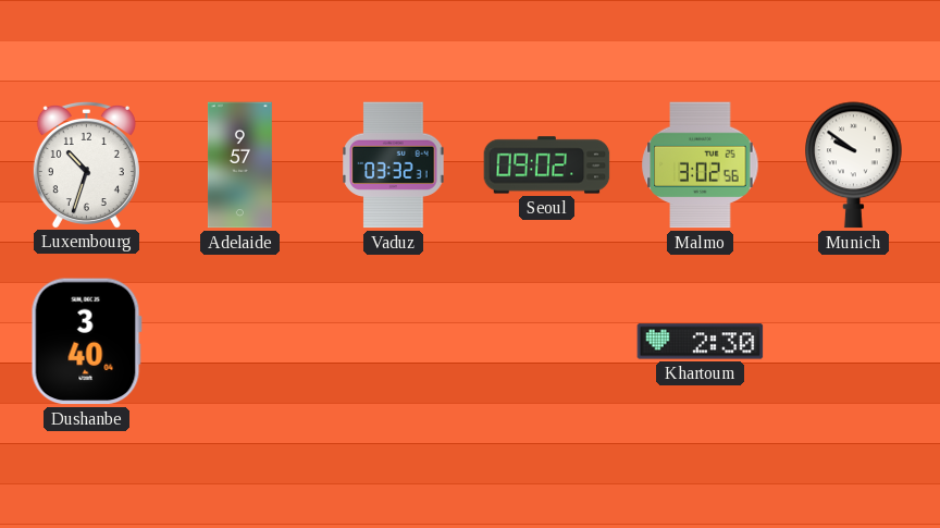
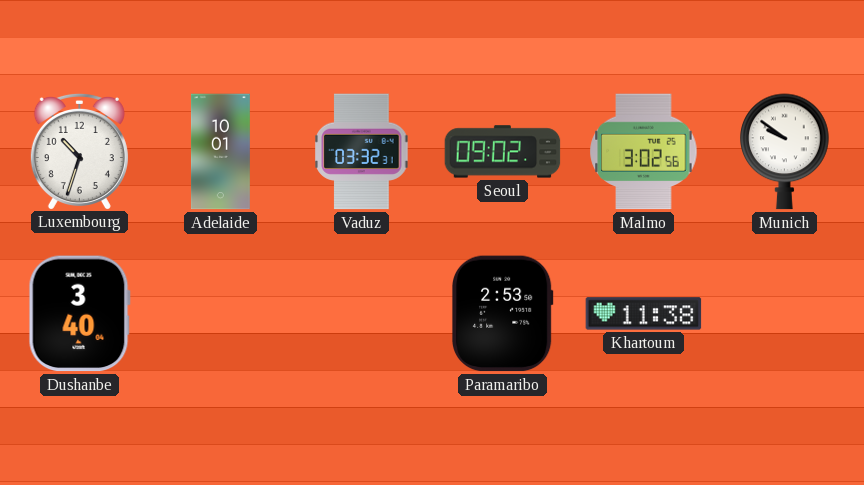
Adelaide: 9:57 -> 10:01
Paramaribo: none -> 2:53
Khartoum: 2:30 -> 11:38
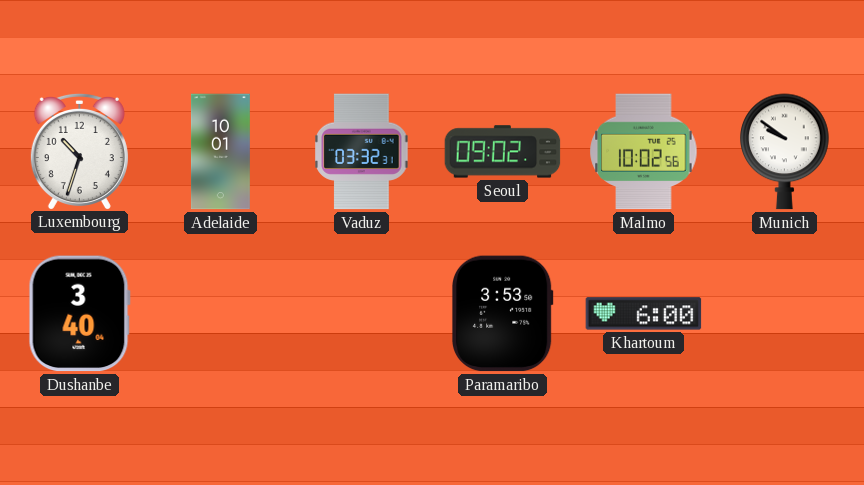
Malmo: 3:02 -> 10:02
Paramaribo: 2:53 -> 3:53
Khartoum: 11:38 -> 6:00
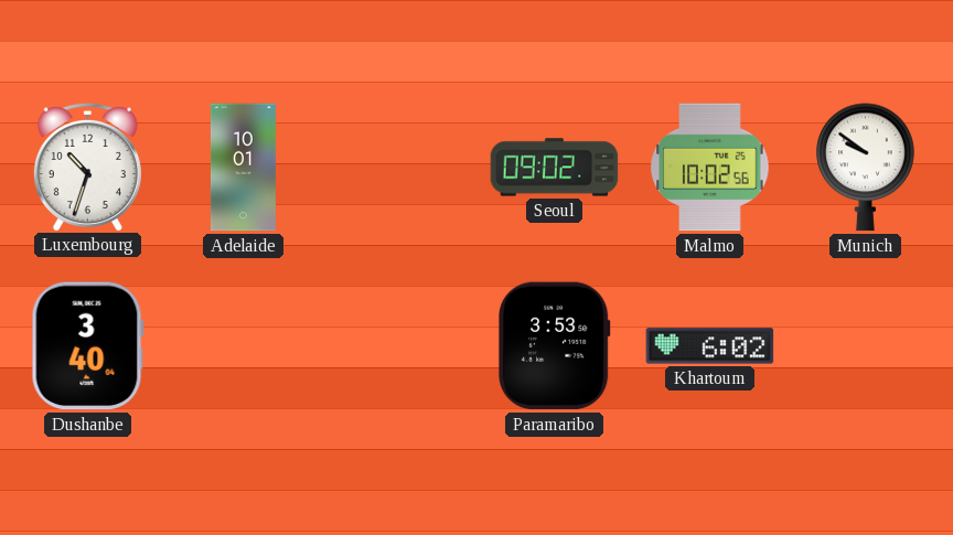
Vaduz: 03:32 -> none
Khartoum: 6:00 -> 6:02
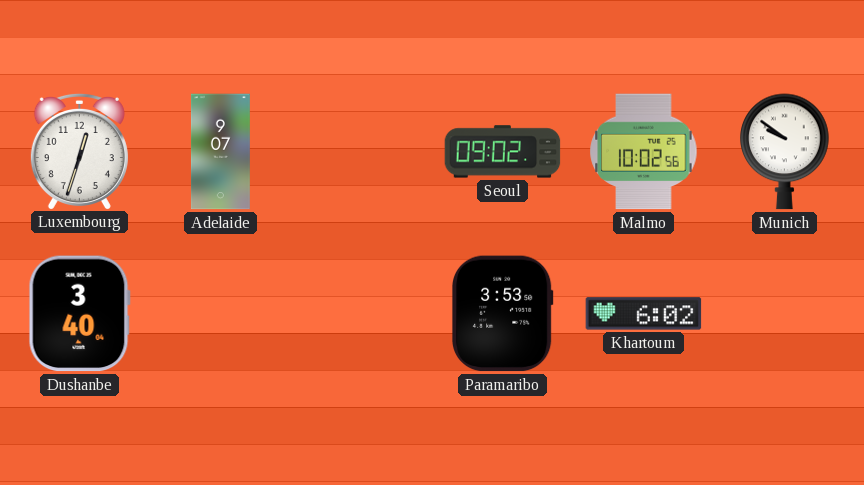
Luxembourg: 10:33 -> 12:33
Adelaide: 10:01 -> 9:07
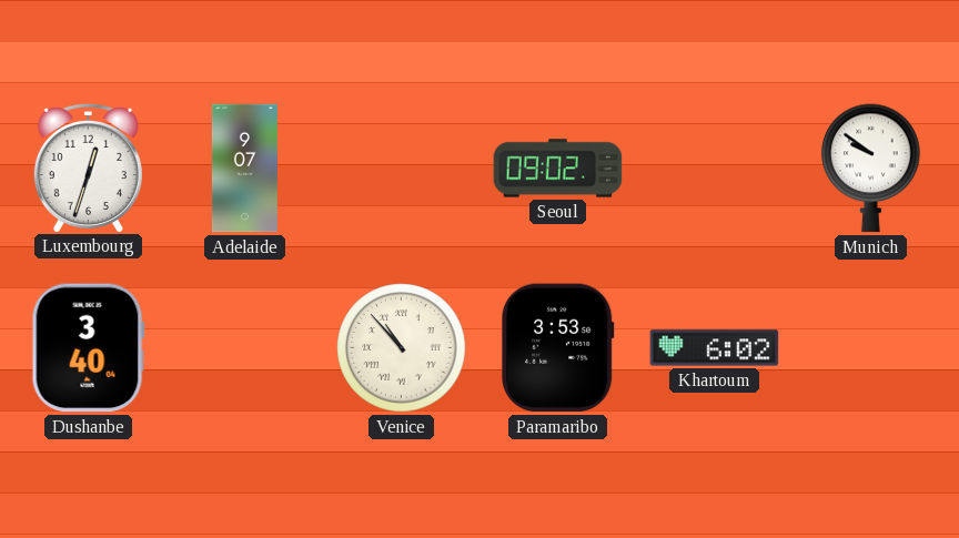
Malmo: 10:02 -> none
Venice: none -> 10:53
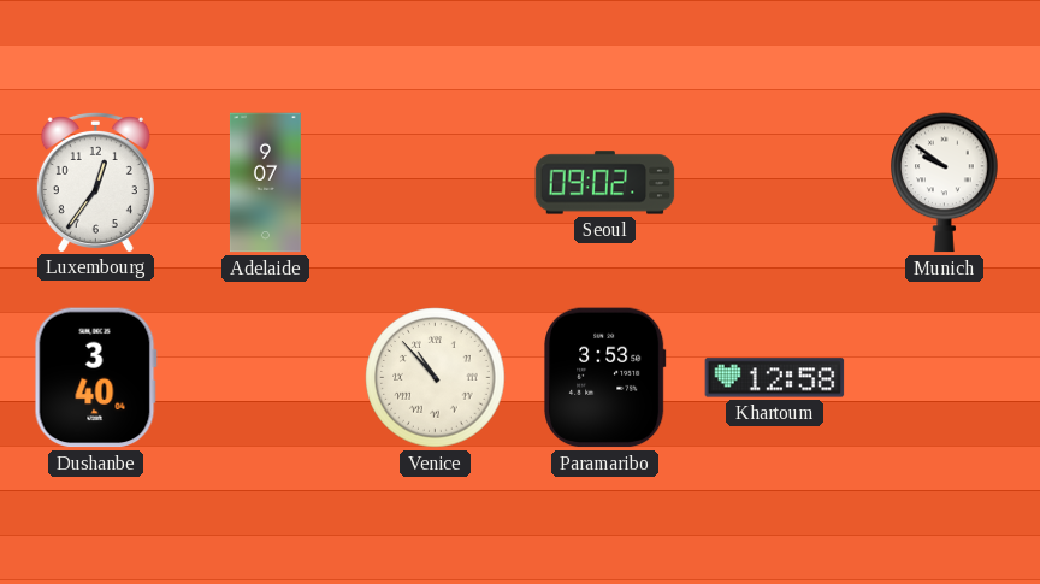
Luxembourg: 12:33 -> 12:36
Khartoum: 6:02 -> 12:58
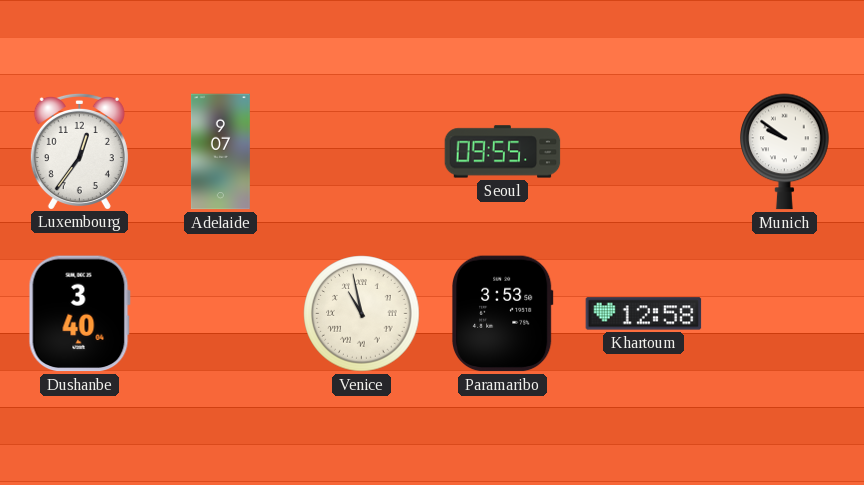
Seoul: 09:02 -> 09:55
Venice: 10:53 -> 10:58
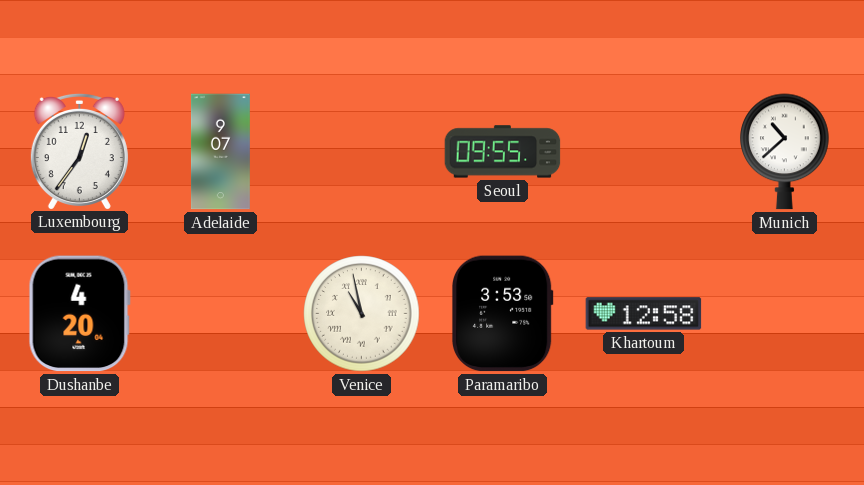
Munich: 9:51 -> 10:38
Dushanbe: 3:40 -> 4:20
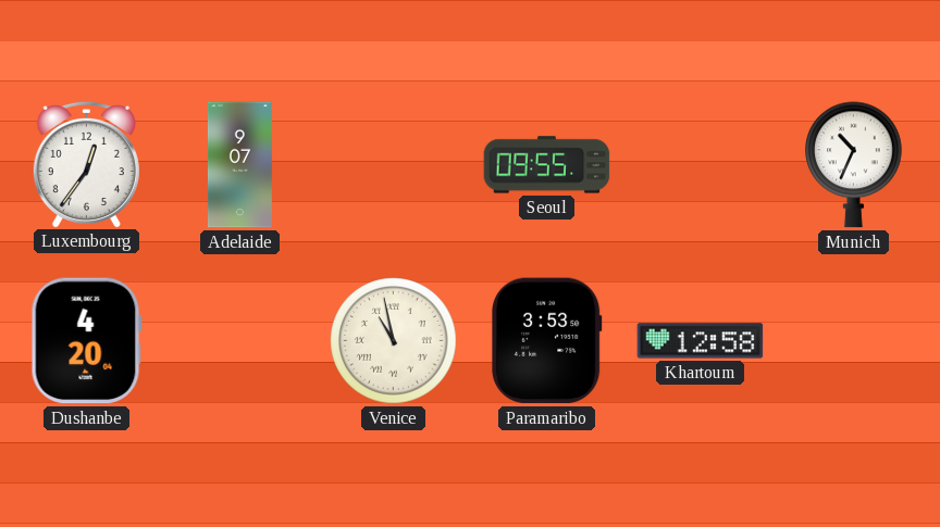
Munich: 10:38 -> 10:34
